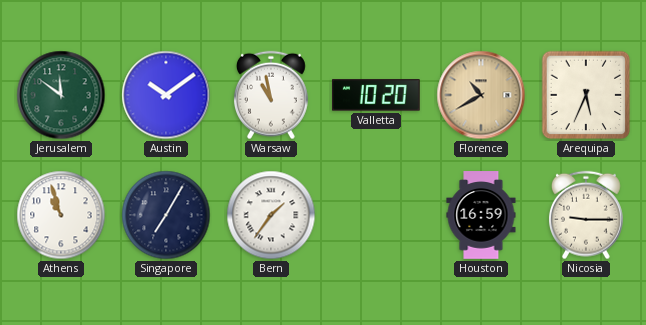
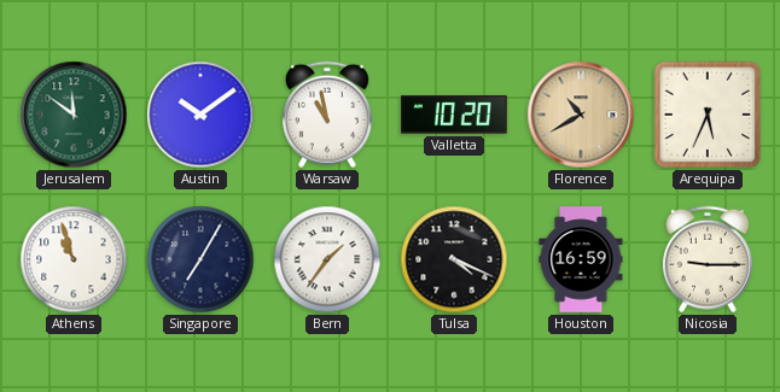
Tulsa: none -> 4:19
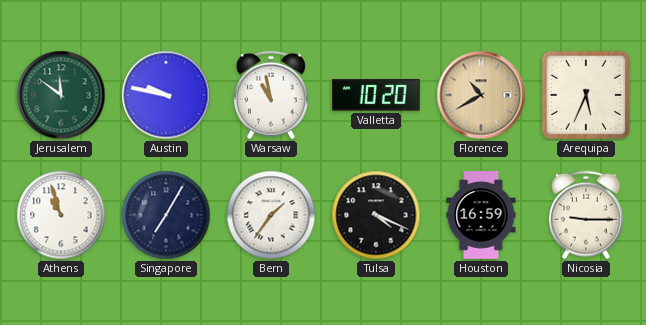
Austin: 10:09 -> 9:47
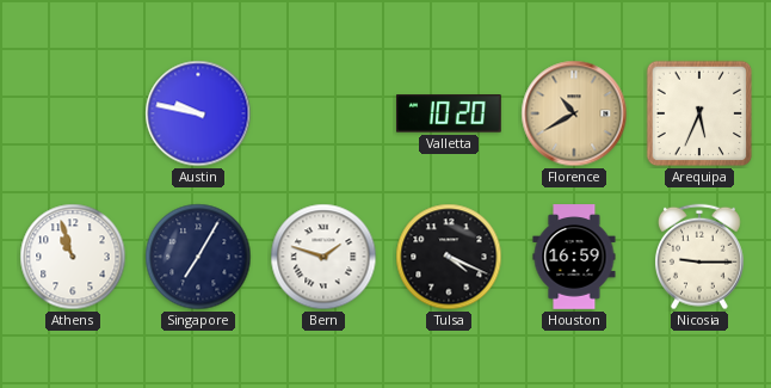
Jerusalem: 11:51 -> none
Warsaw: 10:58 -> none
Bern: 1:36 -> 1:48
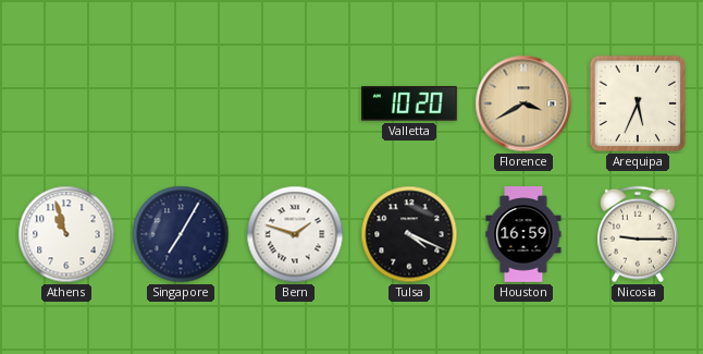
Austin: 9:47 -> none
Florence: 10:40 -> 3:40
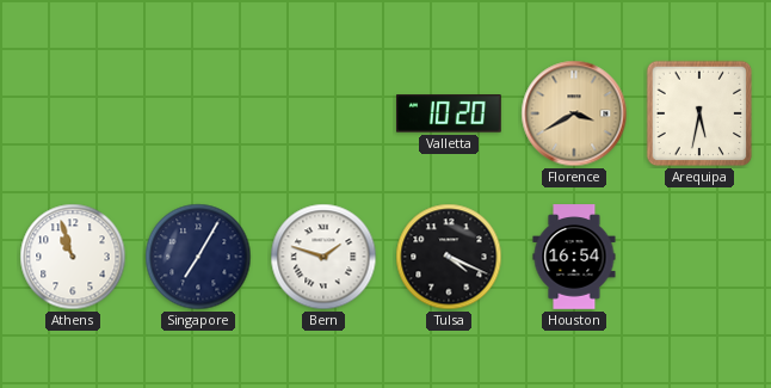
Arequipa: 5:34 -> 5:32
Houston: 16:59 -> 16:54
Nicosia: 9:15 -> none
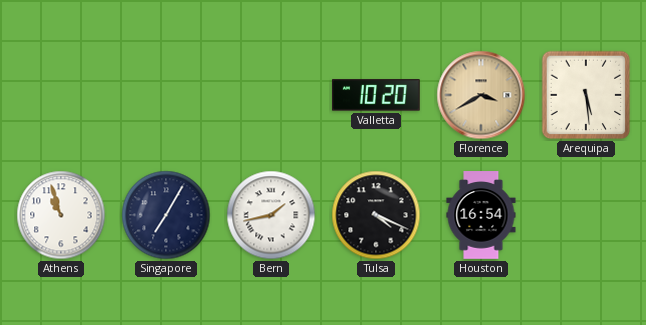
Arequipa: 5:32 -> 5:29
Bern: 1:48 -> 1:43
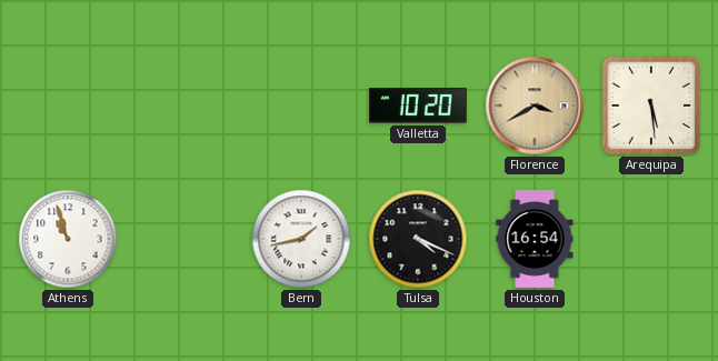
Singapore: 7:05 -> none
